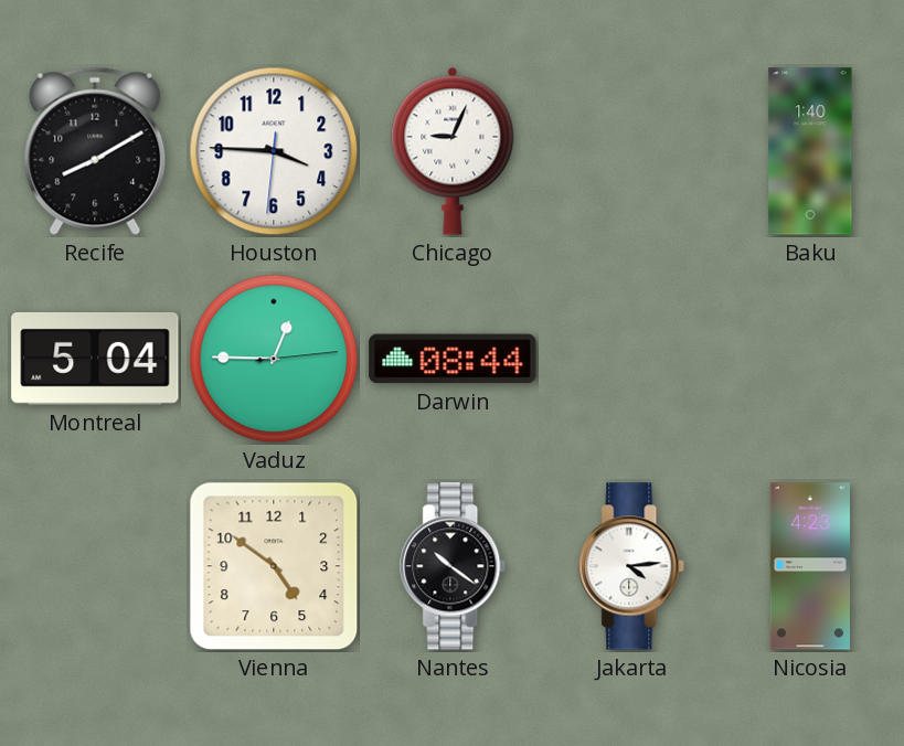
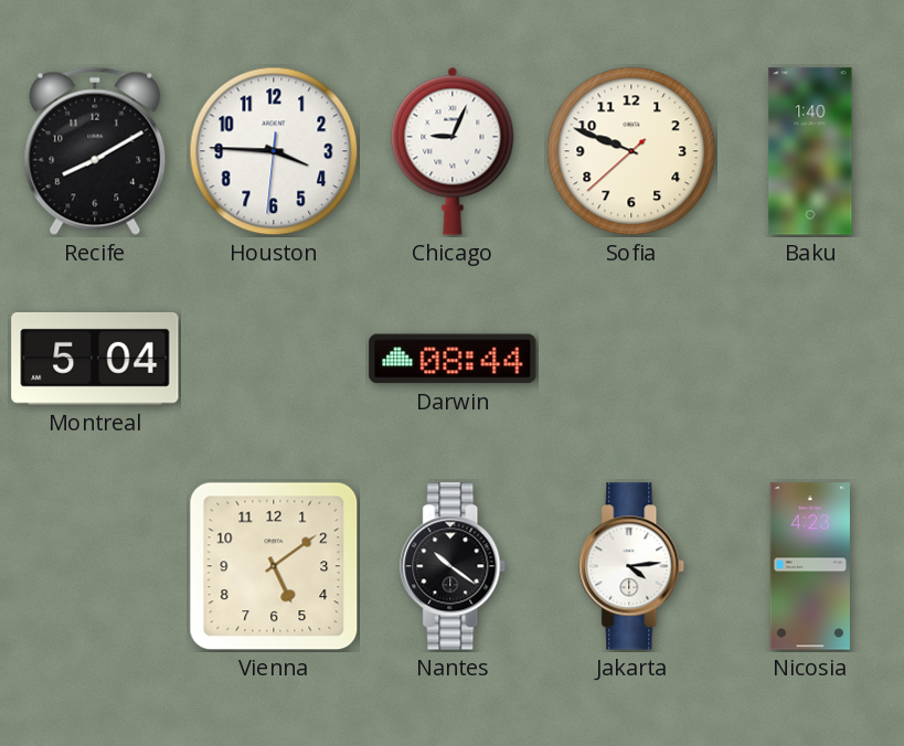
Sofia: none -> 9:48
Vaduz: 12:45 -> none
Vienna: 4:51 -> 5:09
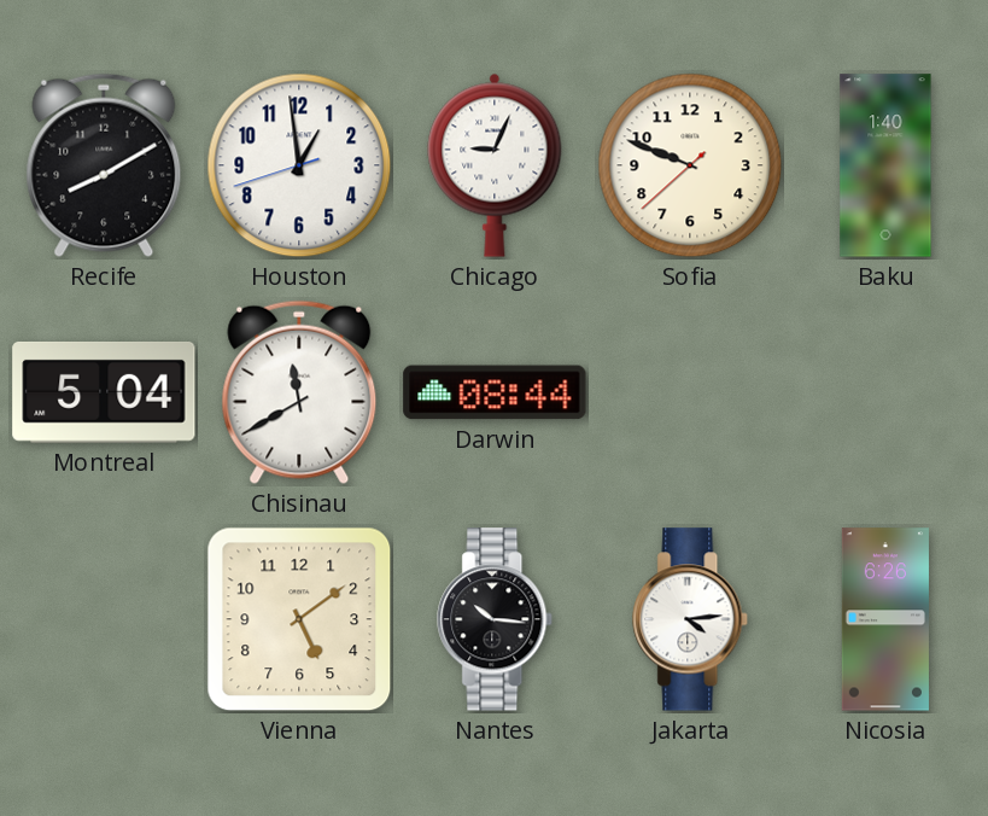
Houston: 3:45 -> 12:58
Chisinau: none -> 11:40
Nantes: 10:21 -> 10:16
Nicosia: 4:23 -> 6:26
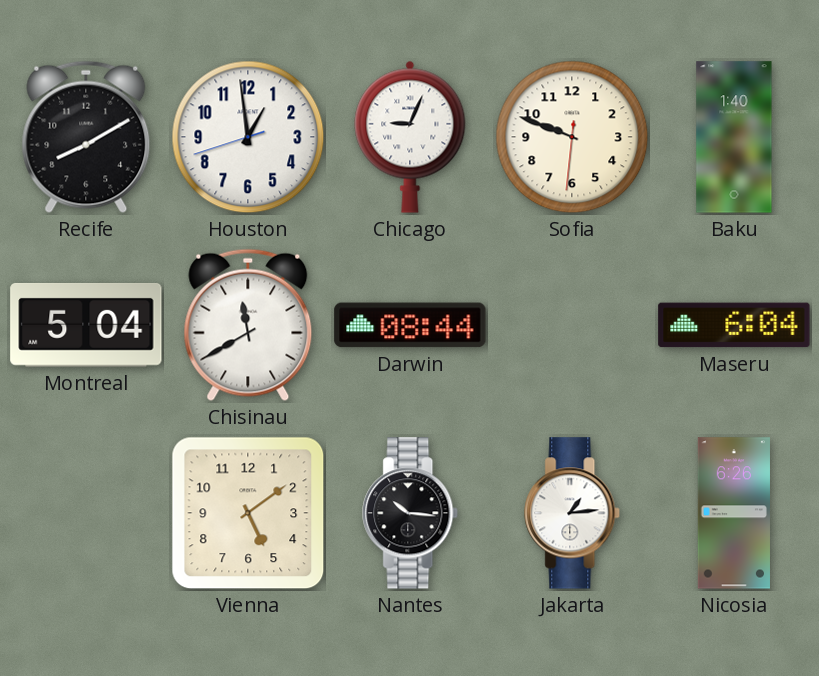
Sofia: 9:48:38 -> 9:48:31
Maseru: none -> 6:04
Jakarta: 4:14 -> 1:14
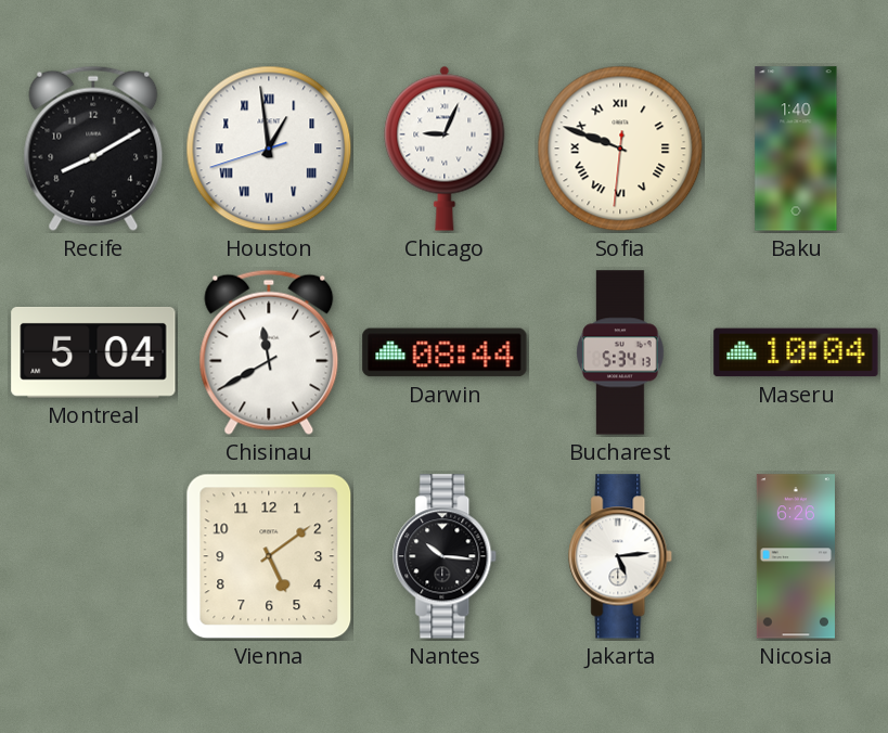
Houston numerals: Arabic -> Roman
Sofia numerals: Arabic -> Roman
Bucharest: none -> 5:34
Maseru: 6:04 -> 10:04
Jakarta: 1:14 -> 5:14
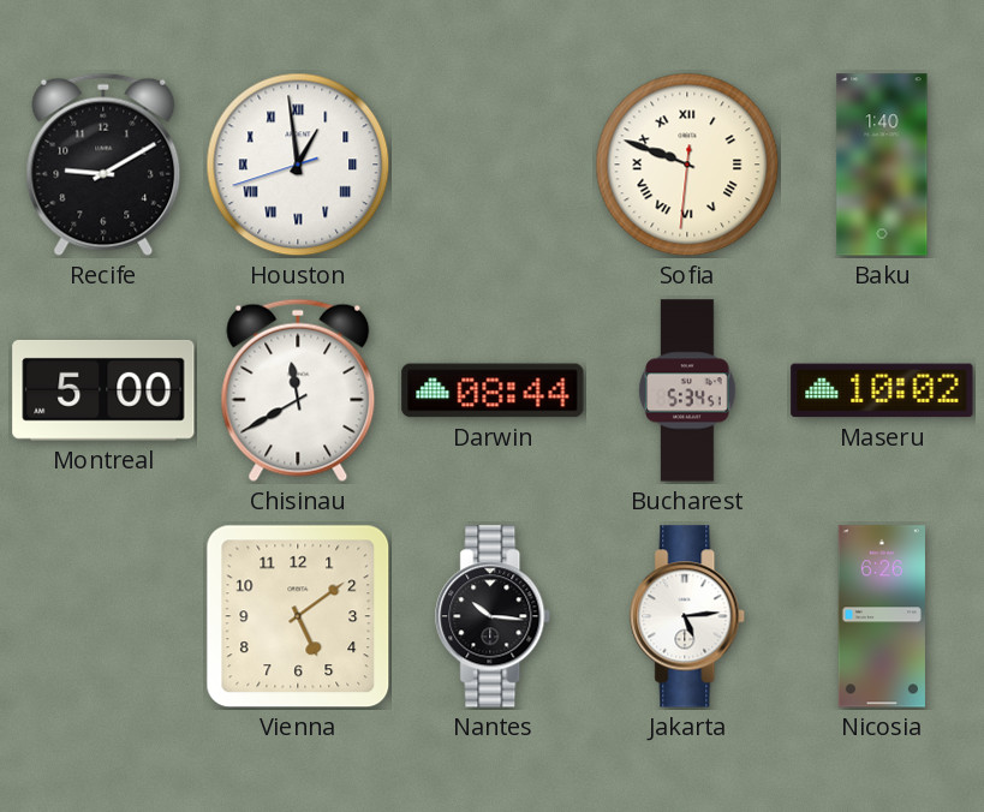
Recife: 8:10 -> 9:10
Chicago: 9:04 -> none
Montreal: 5:04 -> 5:00
Bucharest: 5:34:13 -> 5:34:51
Maseru: 10:04 -> 10:02
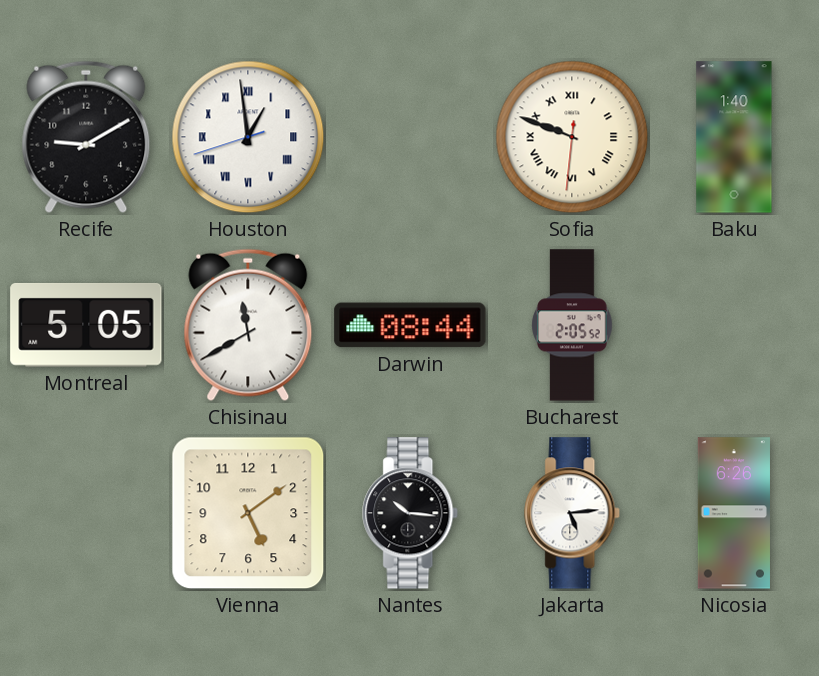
Montreal: 5:00 -> 5:05
Bucharest: 5:34 -> 2:05
Maseru: 10:02 -> none
